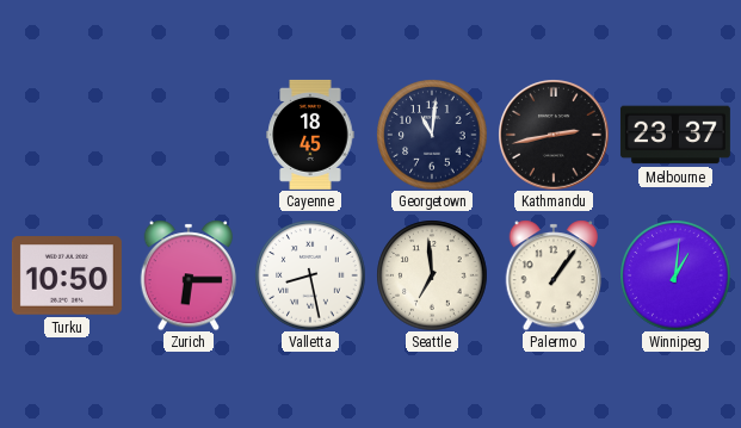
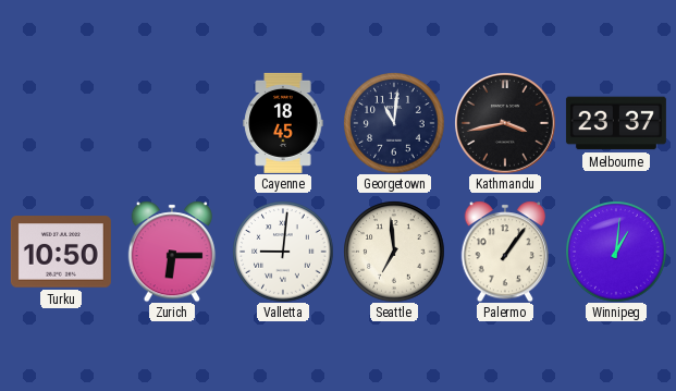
Kathmandu: 2:43 -> 3:43
Valletta: 8:28 -> 9:01
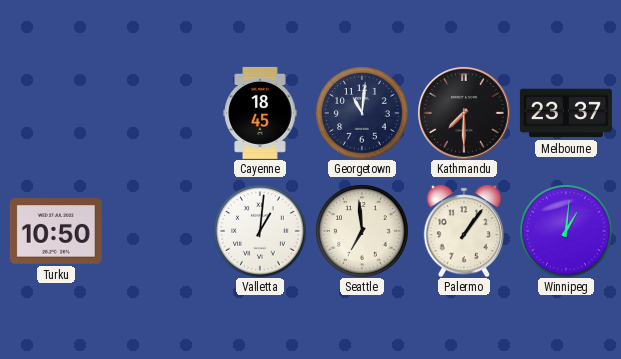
Kathmandu: 3:43 -> 7:30
Zurich: 6:15 -> none
Valletta: 9:01 -> 1:01
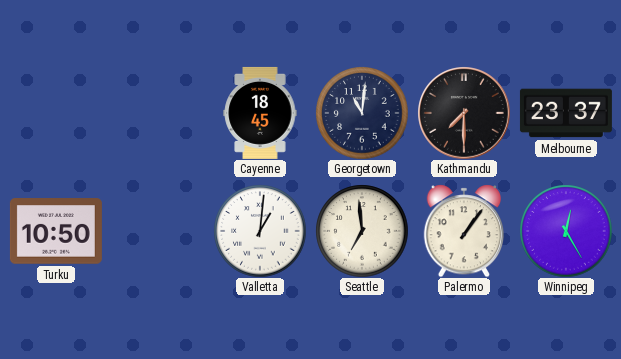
Winnipeg: 1:01 -> 12:25
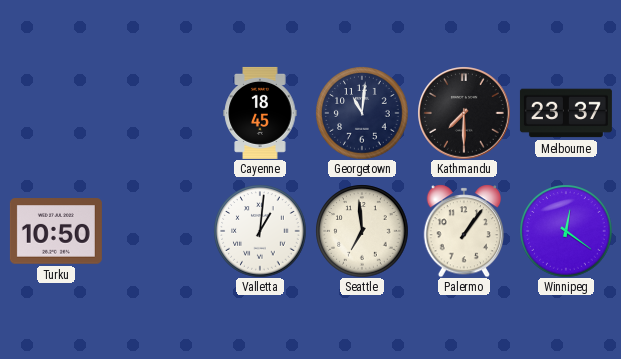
Winnipeg: 12:25 -> 12:21
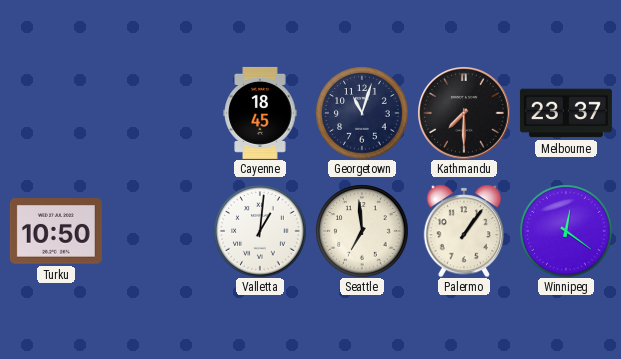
Georgetown: 11:01 -> 11:03
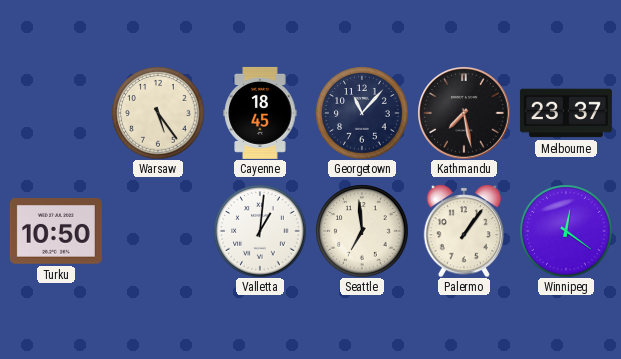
Warsaw: none -> 5:24
Georgetown: 11:03 -> 11:07
Kathmandu: 7:30 -> 7:28
